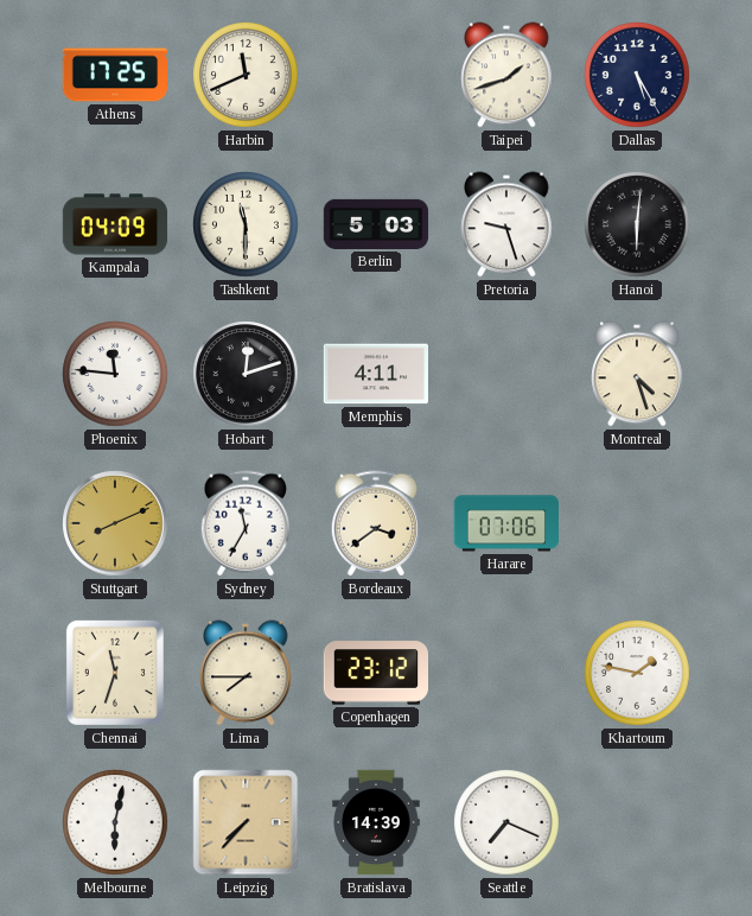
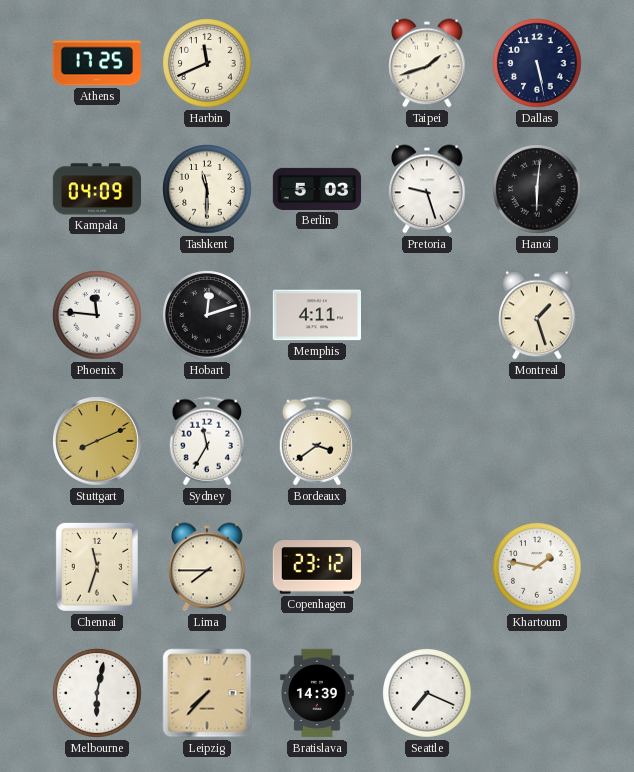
Dallas: 5:25 -> 5:28
Montreal: 4:27 -> 1:27
Harare: 07:06 -> none
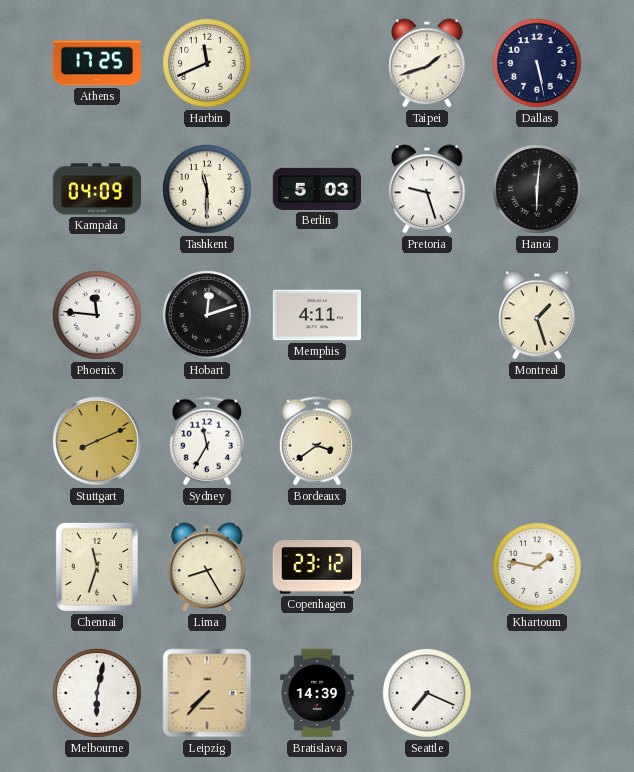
Lima: 7:45 -> 8:25
